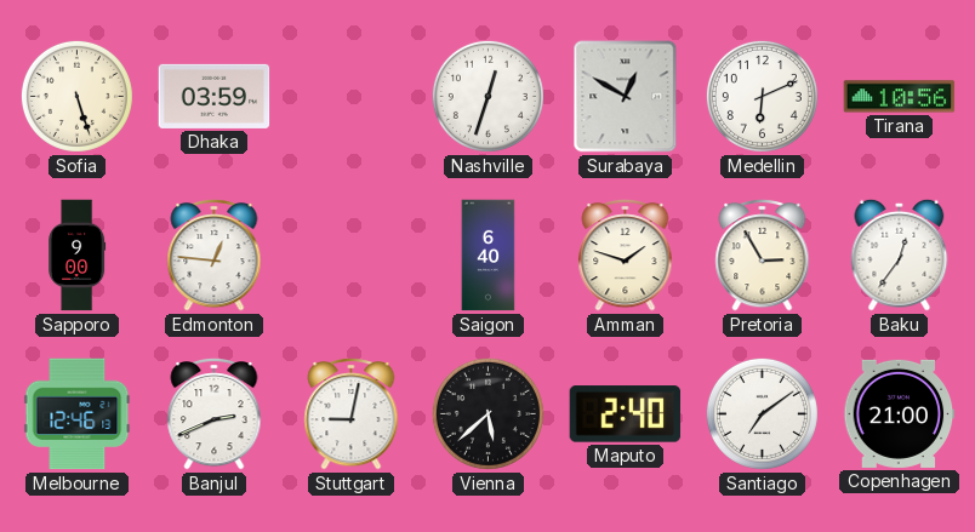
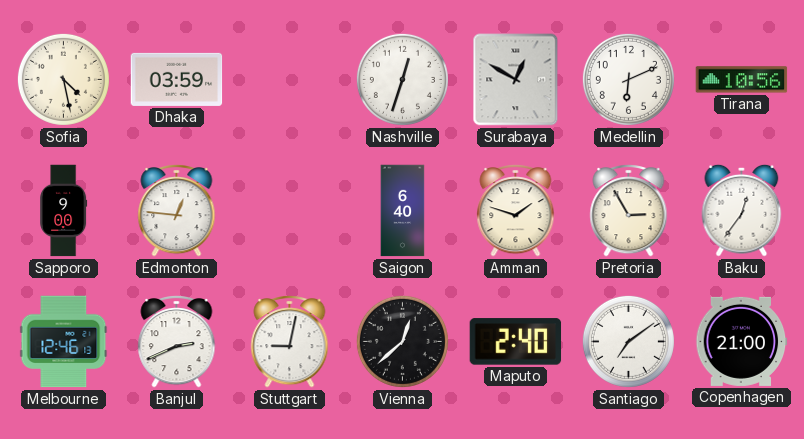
Sofia: 5:27 -> 4:28
Vienna: 5:38 -> 12:38
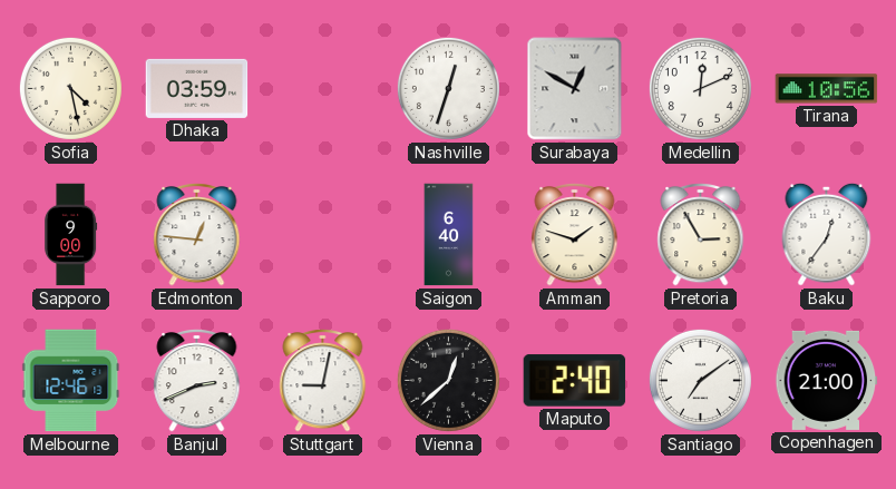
Medellin: 6:11 -> 12:11
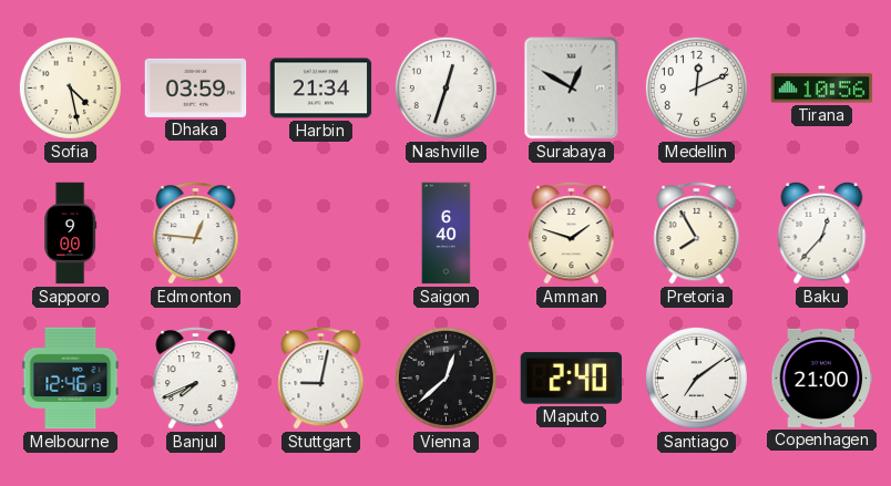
Harbin: none -> 21:34
Pretoria: 2:55 -> 7:55
Baku: 12:36 -> 12:37
Banjul: 2:41 -> 7:41
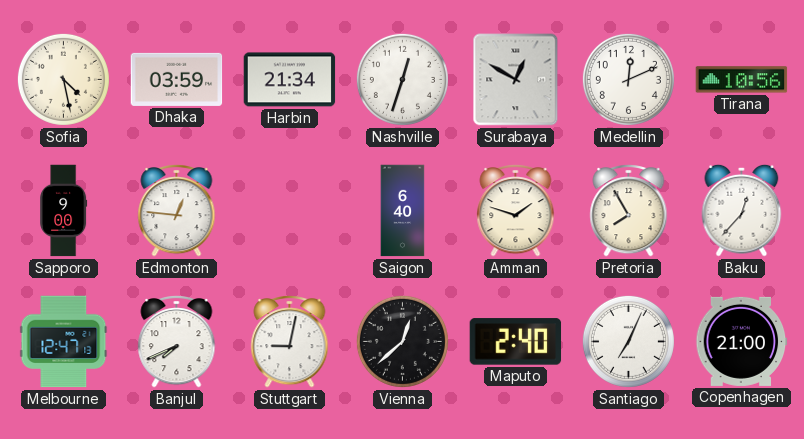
Melbourne: 12:46 -> 12:47
Santiago: 7:09 -> 7:04
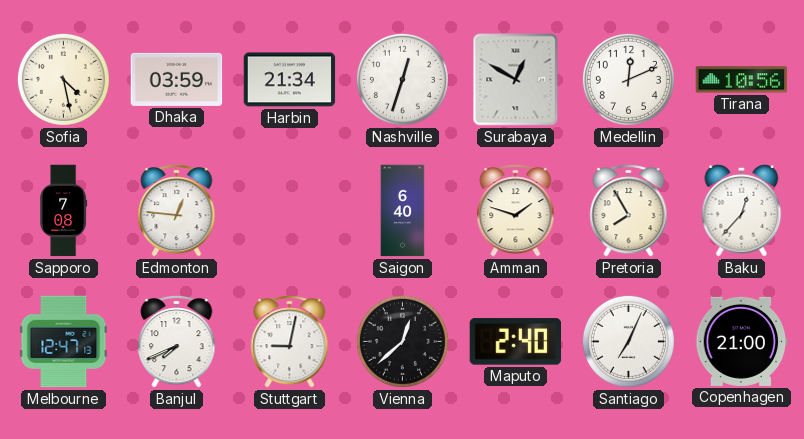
Sapporo: 9:00 -> 7:08
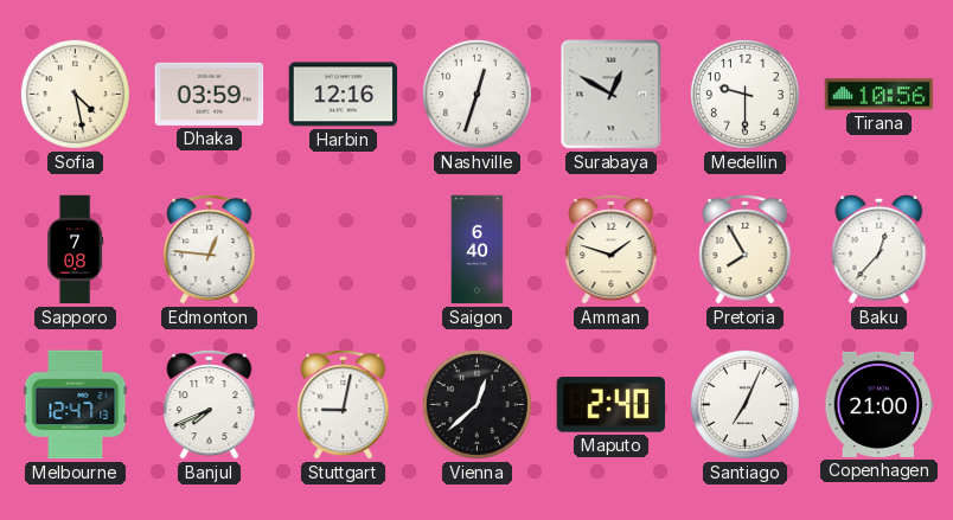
Harbin: 21:34 -> 12:16
Medellin: 12:11 -> 9:30
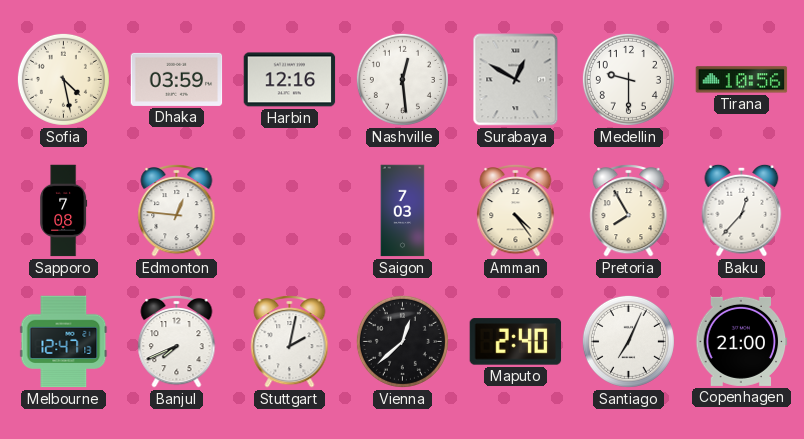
Nashville: 12:33 -> 12:29
Saigon: 6:40 -> 7:03
Amman: 1:48 -> 4:24
Stuttgart: 9:02 -> 2:02
